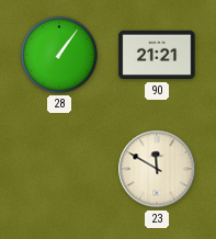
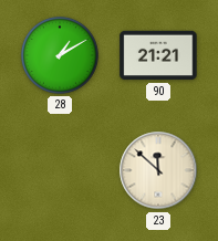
28: 1:06 -> 1:10
23: 11:50 -> 11:52
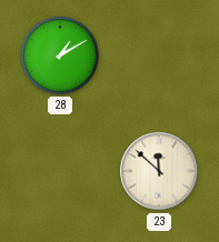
90: 21:21 -> none
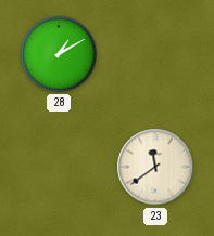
23: 11:52 -> 11:39
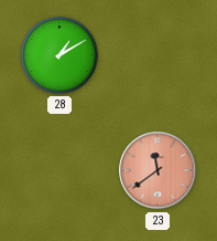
23 dial: cream -> salmon
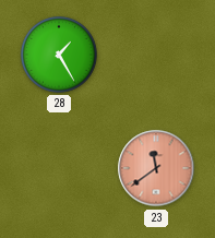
28: 1:10 -> 1:25
